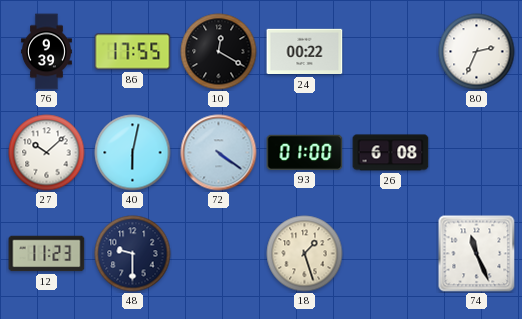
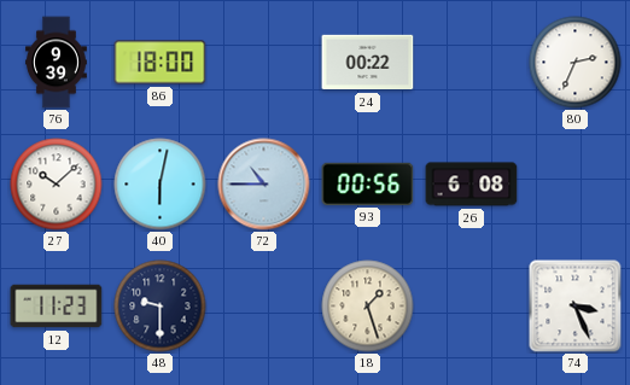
86: 17:55 -> 18:00
10: 12:20 -> none
72: 4:21 -> 10:45
93: 01:00 -> 00:56
74: 11:26 -> 3:26
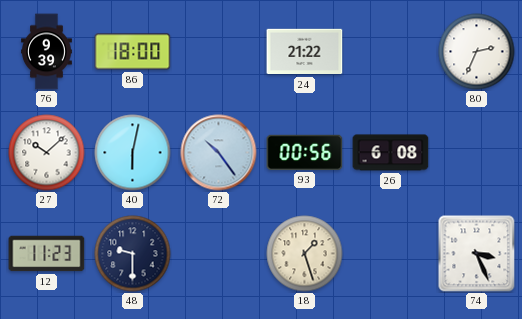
24: 00:22 -> 21:22
72: 10:45 -> 10:24
